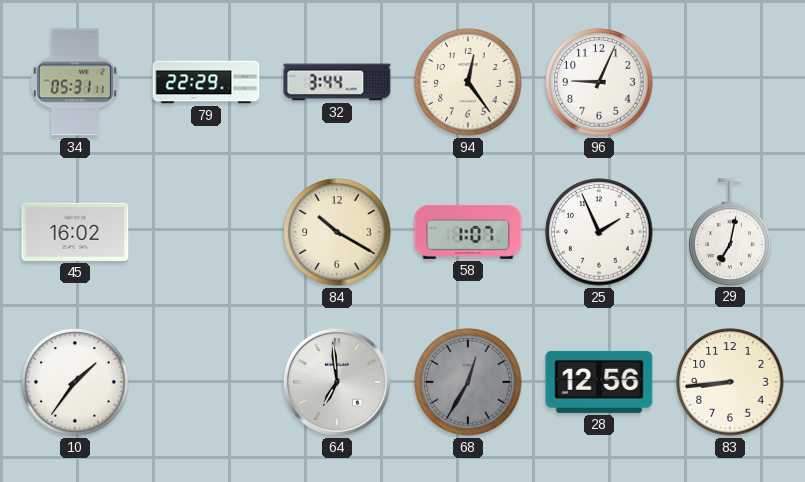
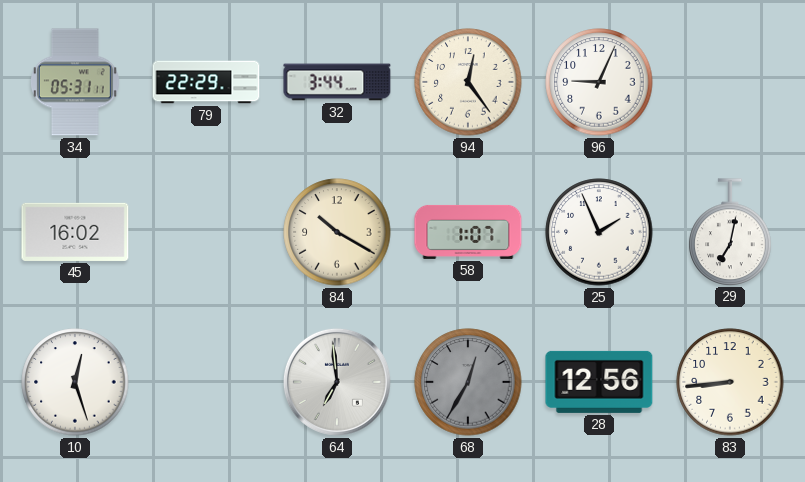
10: 1:36 -> 12:27
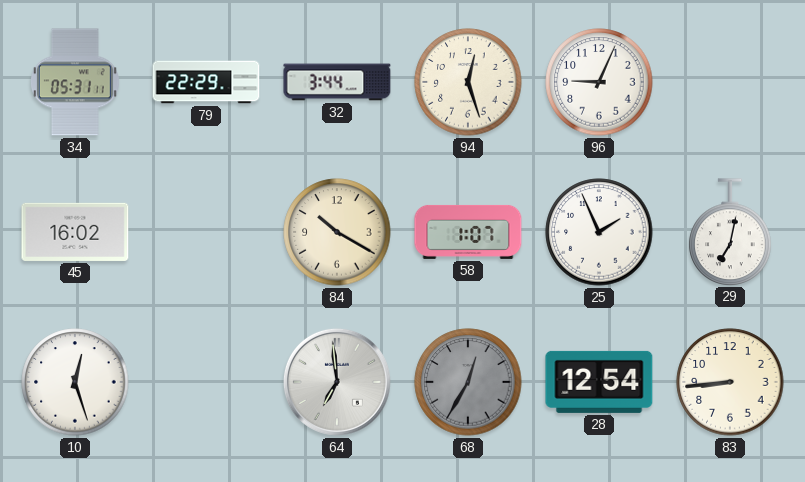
94: 12:24 -> 12:27
28: 12:56 -> 12:54
